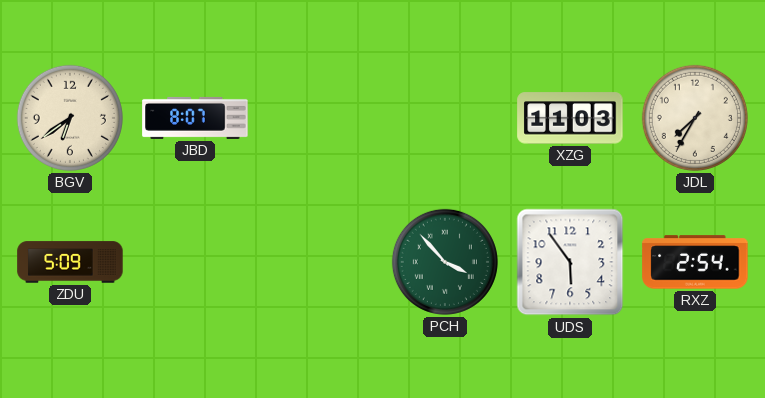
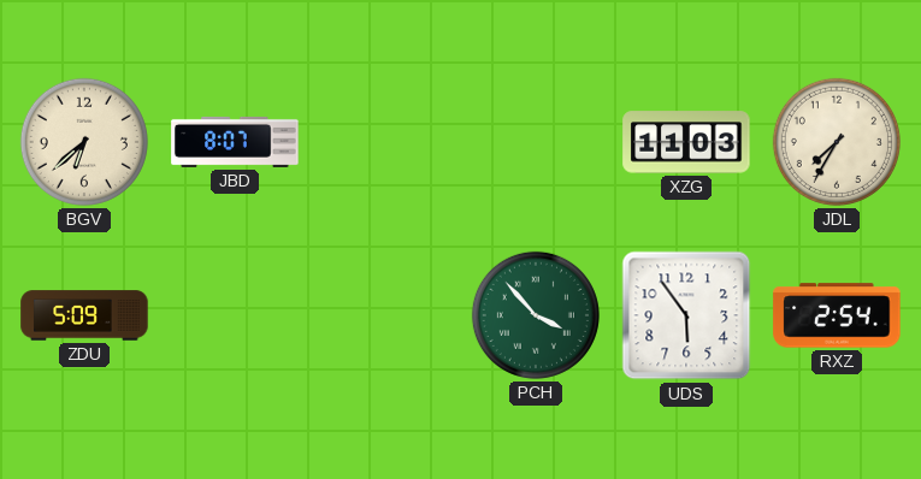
BGV: 6:39 -> 6:38
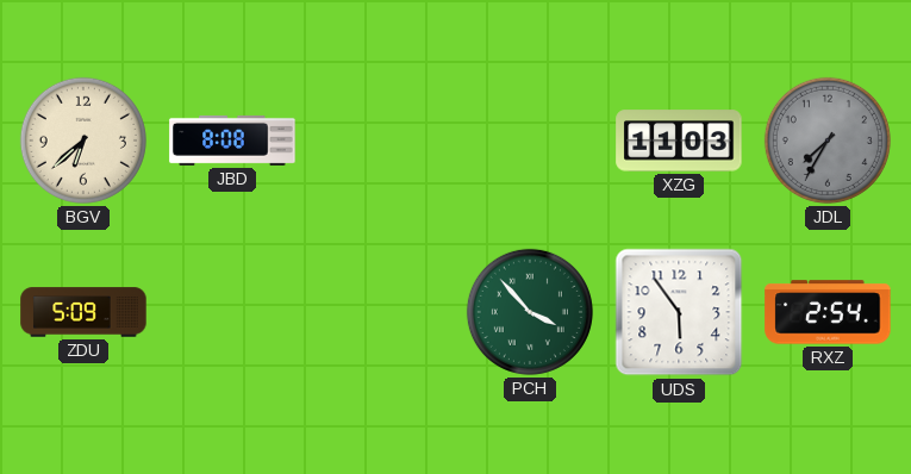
JBD: 8:07 -> 8:08
JDL dial: cream -> grey
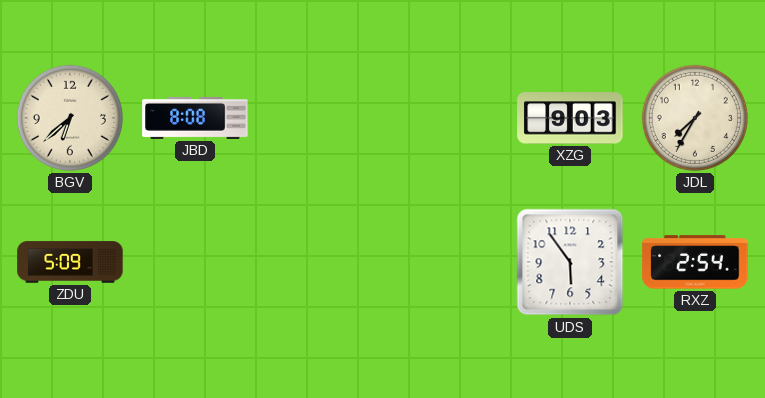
XZG: 11:03 -> 9:03
JDL dial: grey -> cream
PCH: 3:53 -> none
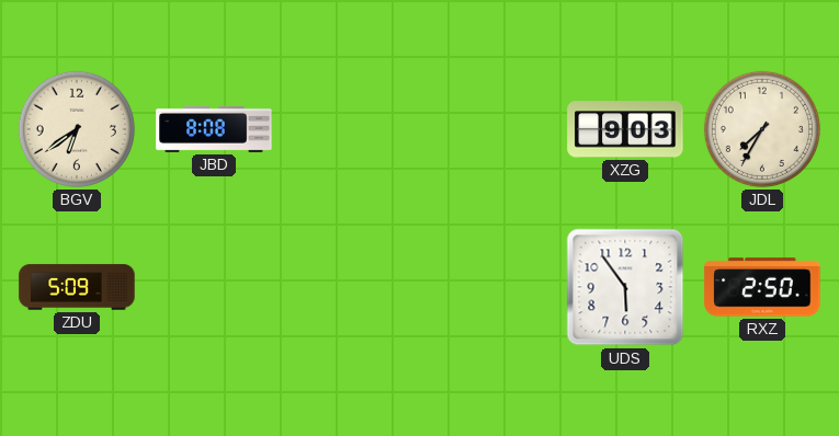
BGV: 6:38 -> 6:39
RXZ: 2:54 -> 2:50
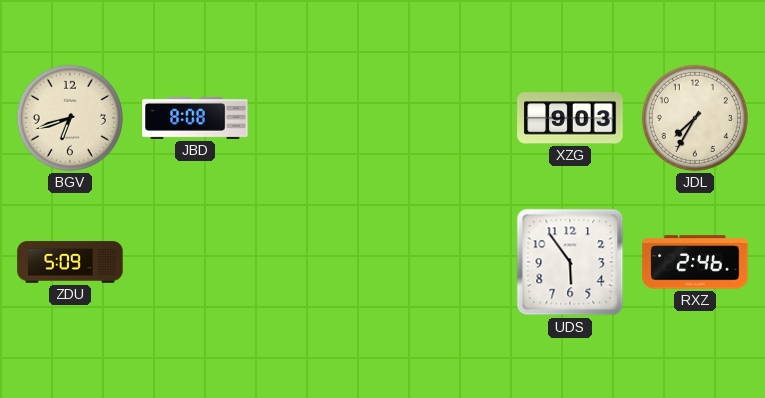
BGV: 6:39 -> 6:42
RXZ: 2:50 -> 2:46
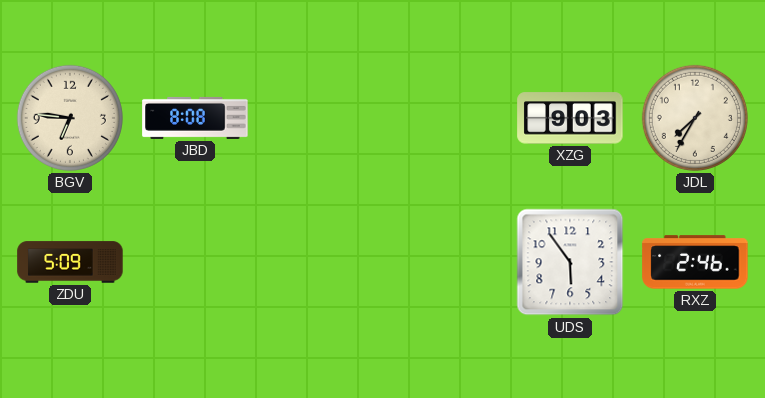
BGV: 6:42 -> 6:46
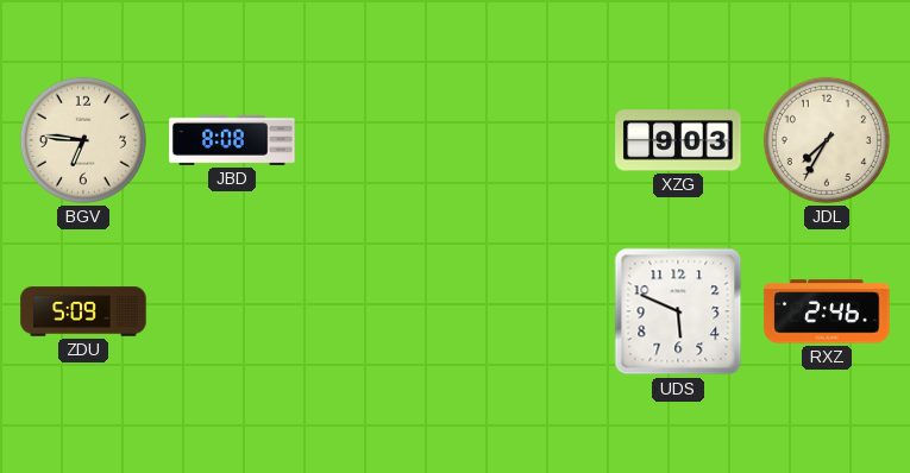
UDS: 5:54 -> 5:49
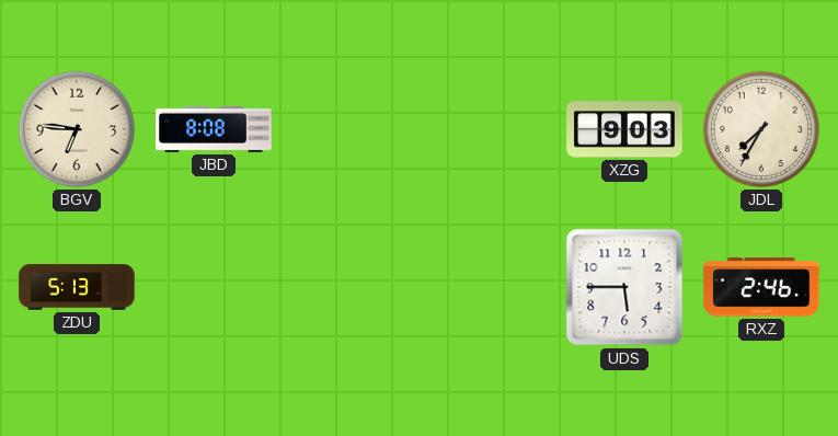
ZDU: 5:09 -> 5:13
UDS: 5:49 -> 5:45
